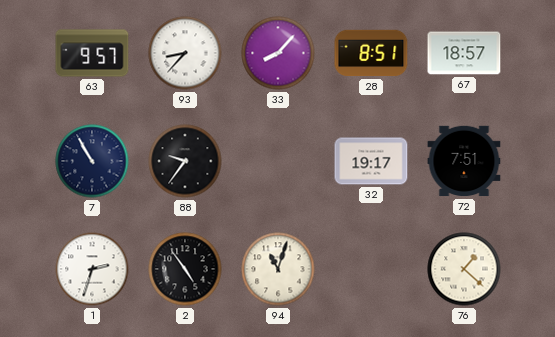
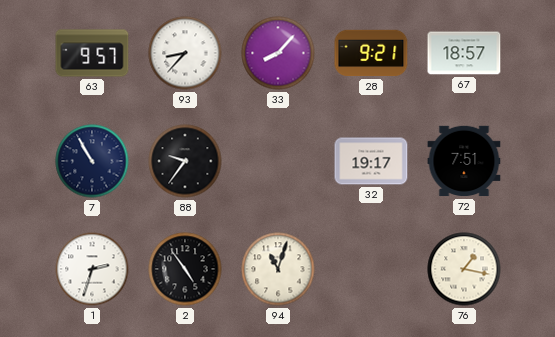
28: 8:51 -> 9:21
76: 1:22 -> 1:17
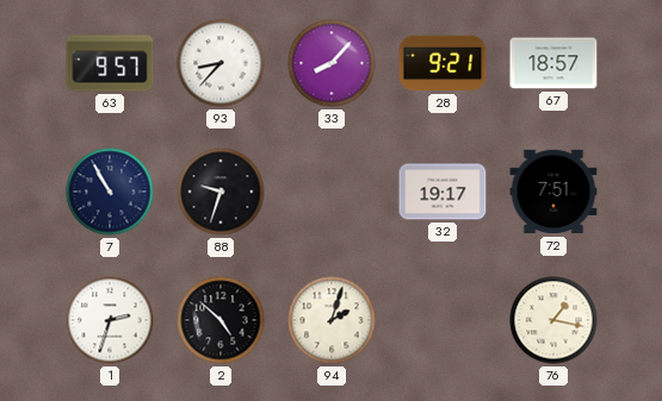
88: 9:36 -> 9:33
2: 4:54 -> 4:52
94: 11:03 -> 2:03
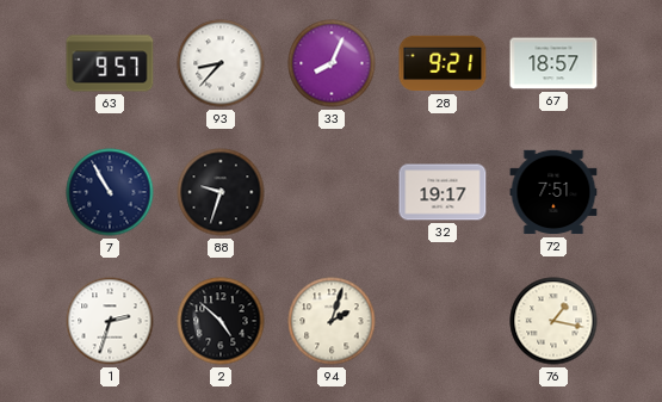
33: 8:07 -> 8:04
